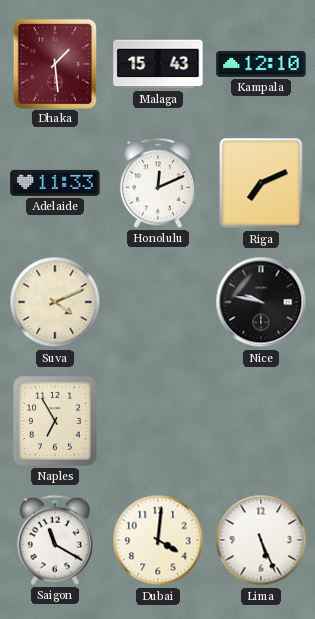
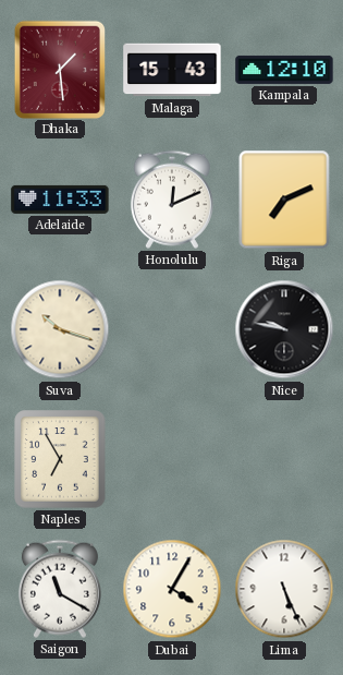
Suva: 4:11 -> 10:18
Dubai: 4:01 -> 4:05
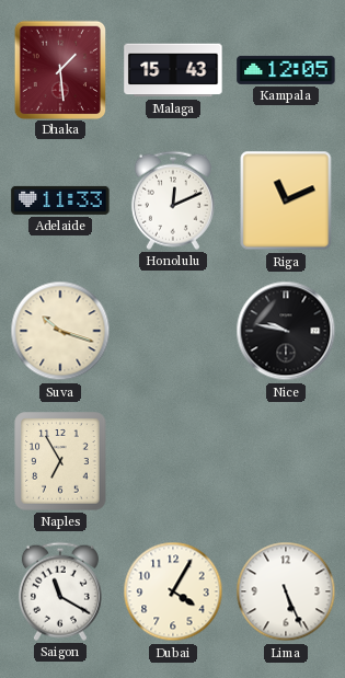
Kampala: 12:10 -> 12:05
Riga: 7:11 -> 11:11
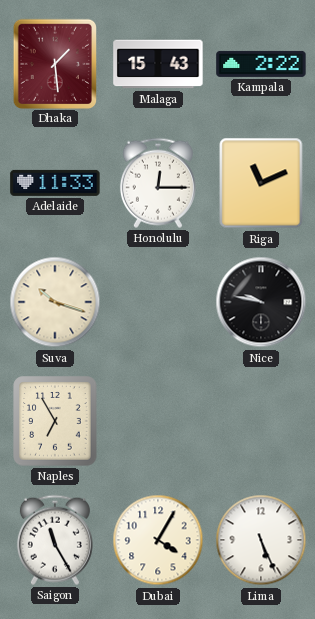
Kampala: 12:05 -> 2:22
Honolulu: 12:11 -> 12:15
Saigon: 11:20 -> 11:25
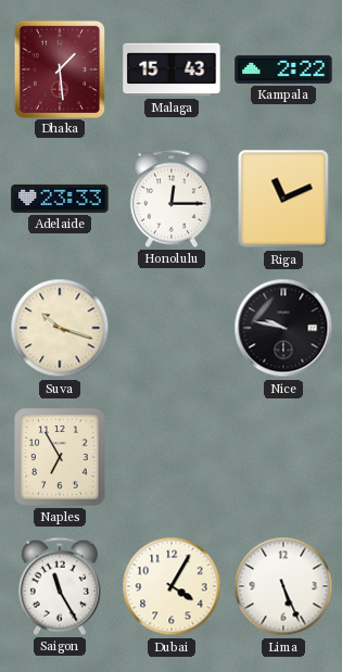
Adelaide: 11:33 -> 23:33
